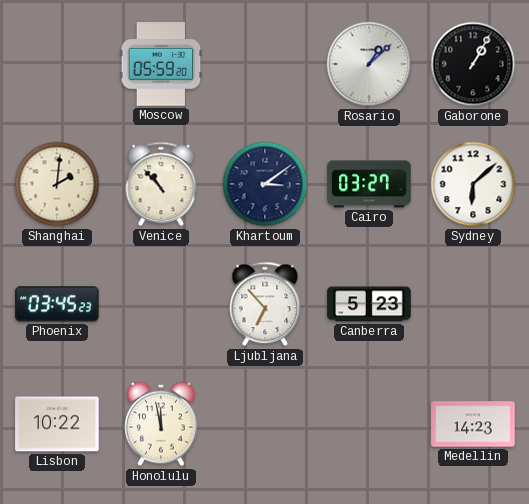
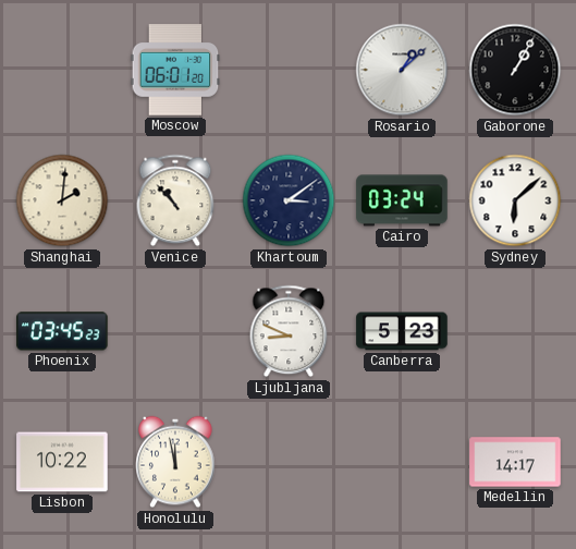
Moscow: 05:59 -> 06:01
Cairo: 03:27 -> 03:24
Ljubljana: 6:53 -> 8:49
Medellin: 14:23 -> 14:17
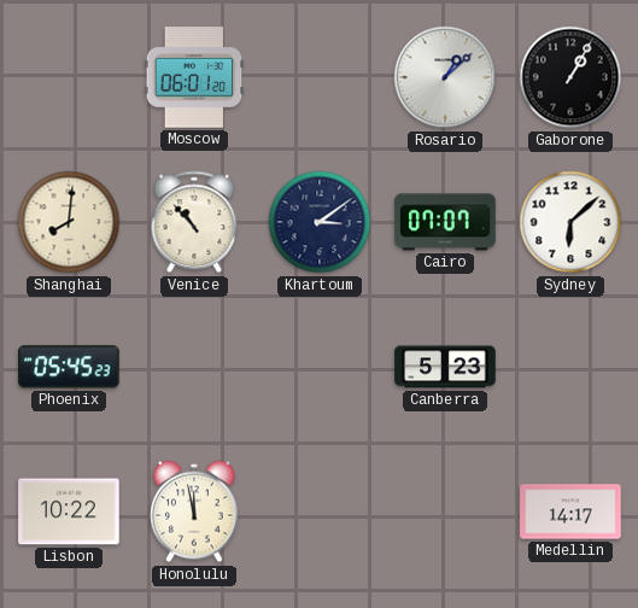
Shanghai: 2:01 -> 8:01
Cairo: 03:24 -> 07:07
Phoenix: 03:45 -> 05:45
Ljubljana: 8:49 -> none
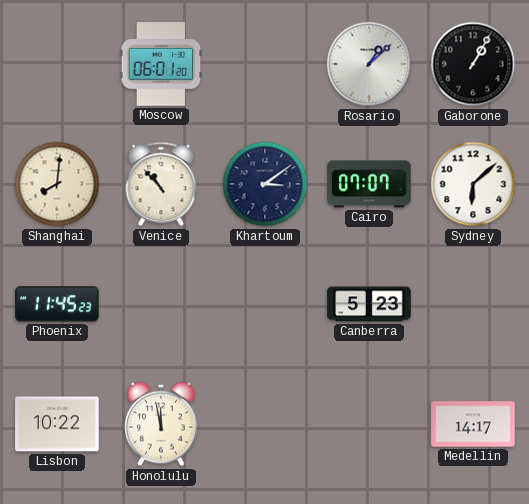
Phoenix: 05:45 -> 11:45
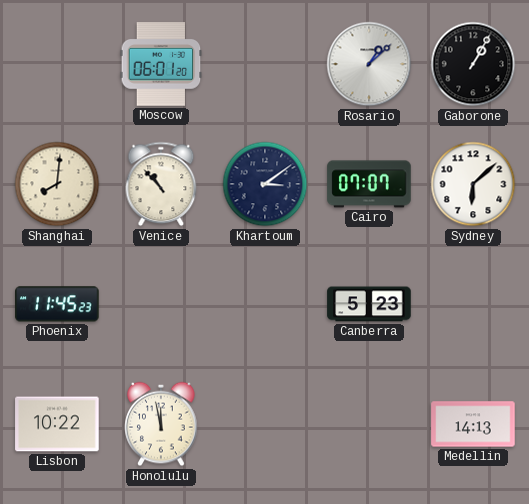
Medellin: 14:17 -> 14:13
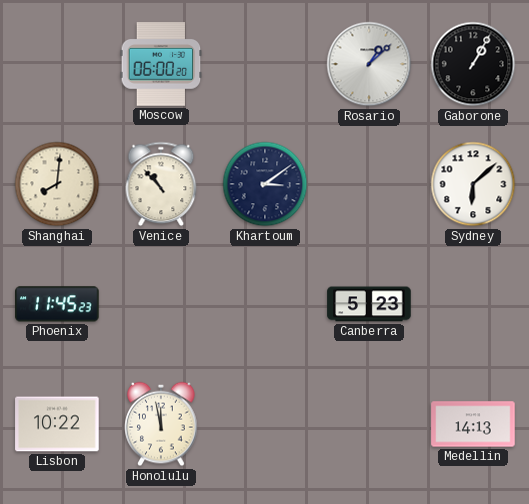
Moscow: 06:01 -> 06:00
Cairo: 07:07 -> none
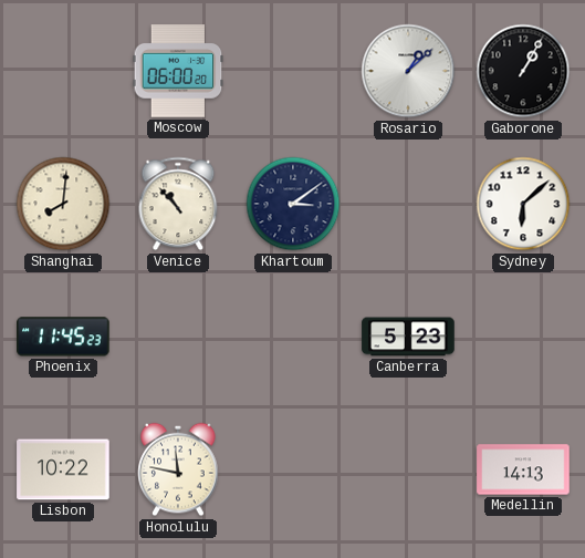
Honolulu: 11:58 -> 11:47
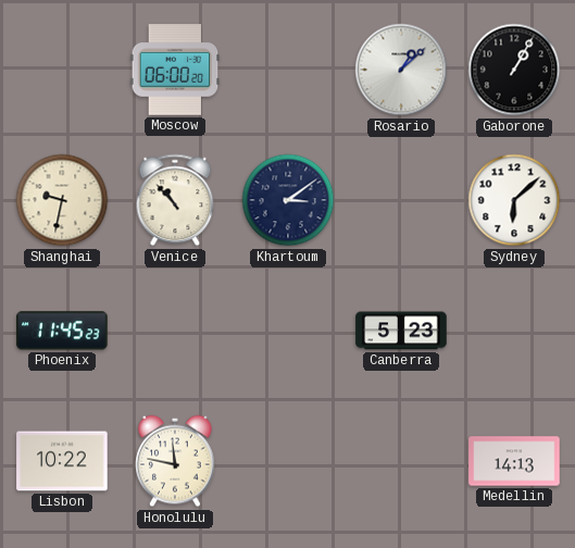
Shanghai: 8:01 -> 9:32
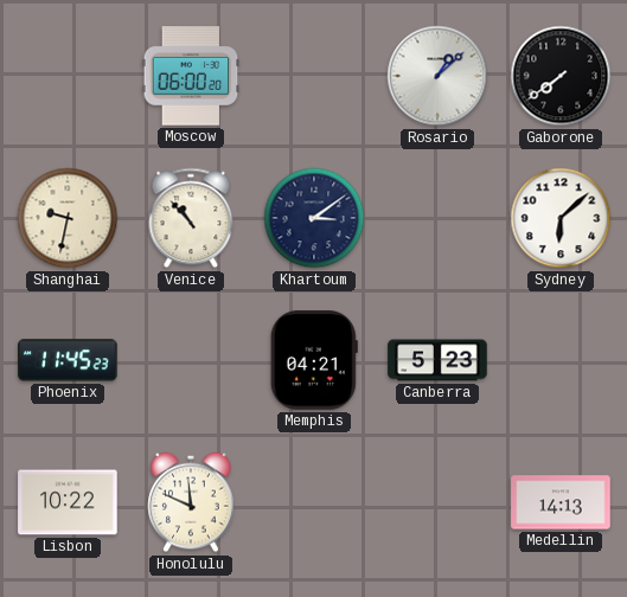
Gaborone: 1:05 -> 7:39
Memphis: none -> 04:21
Honolulu: 11:47 -> 11:49
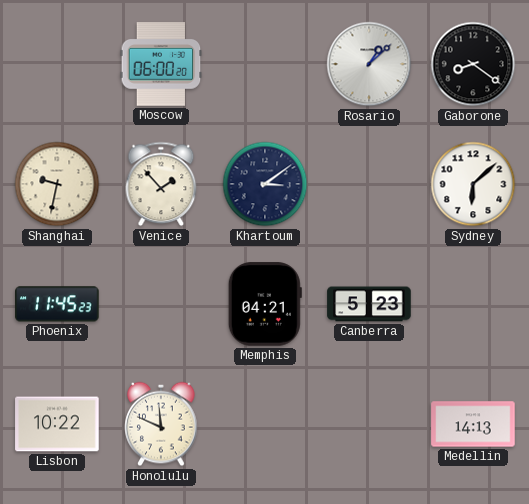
Gaborone: 7:39 -> 8:21
Venice: 10:53 -> 1:53
